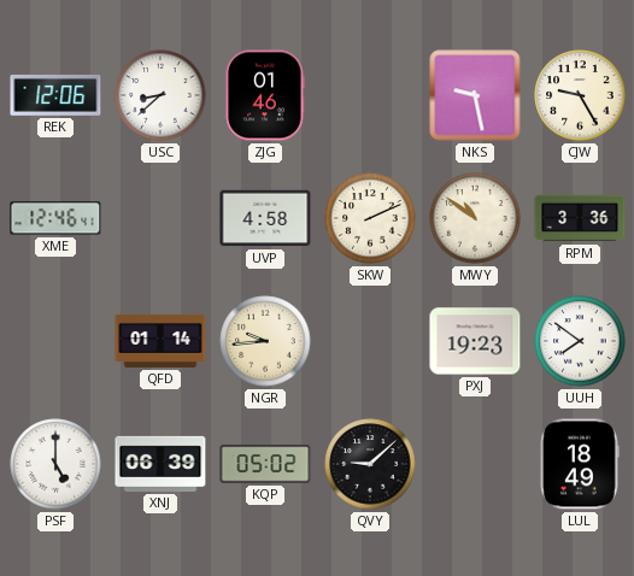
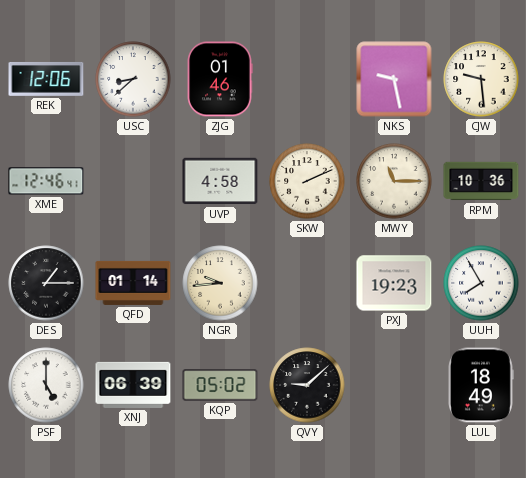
CJW: 9:25 -> 9:29
MWY: 10:51 -> 11:15
RPM: 3:36 -> 10:36
DES: none -> 1:15
UUH: 7:51 -> 7:55
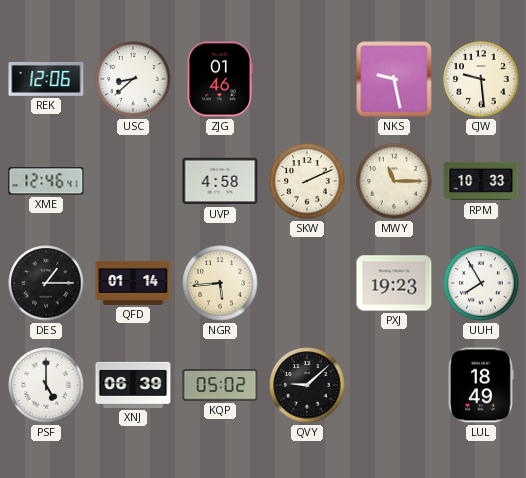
RPM: 10:36 -> 10:33
NGR: 9:44 -> 5:44
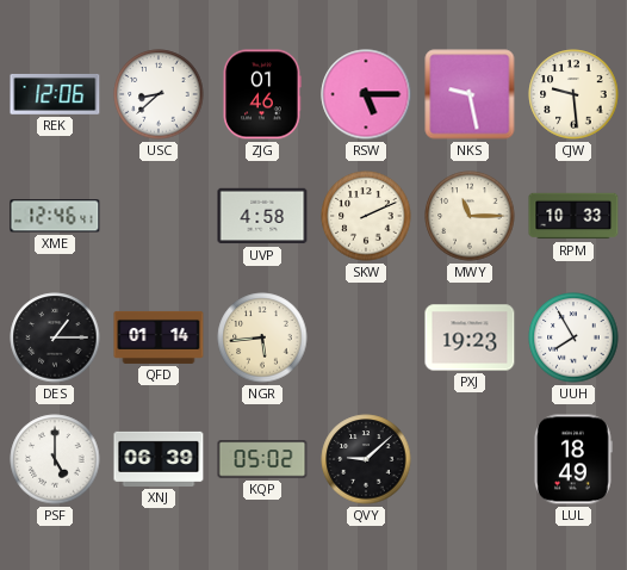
RSW: none -> 5:15
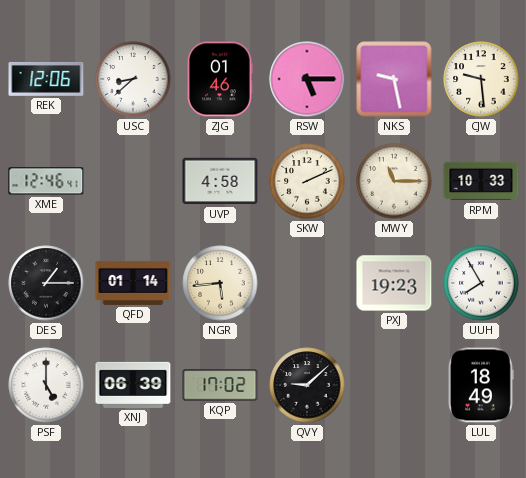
KQP: 05:02 -> 17:02
